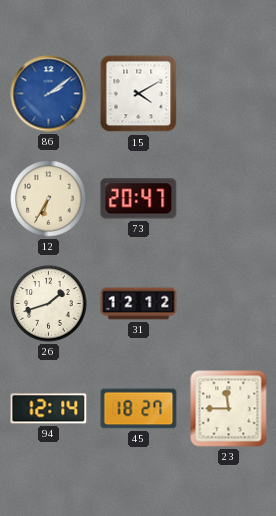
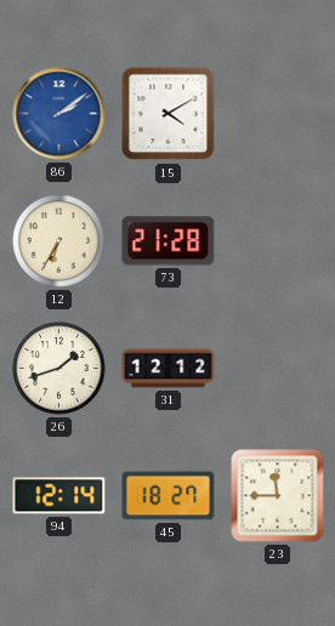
73: 20:47 -> 21:28
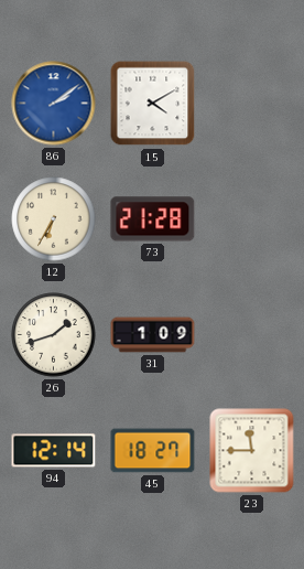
31: 12:12 -> 1:09
